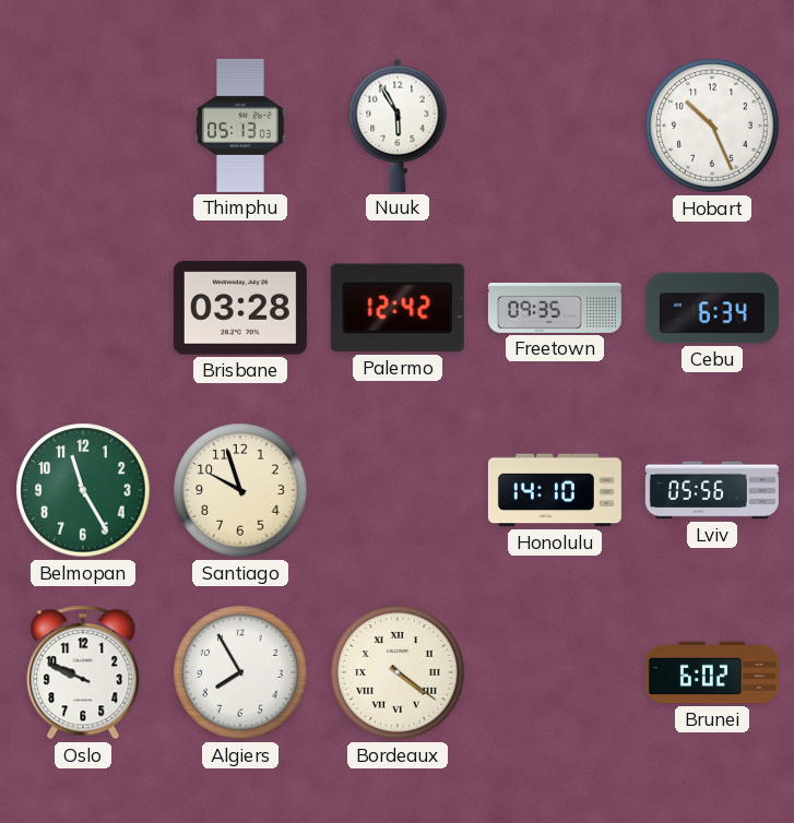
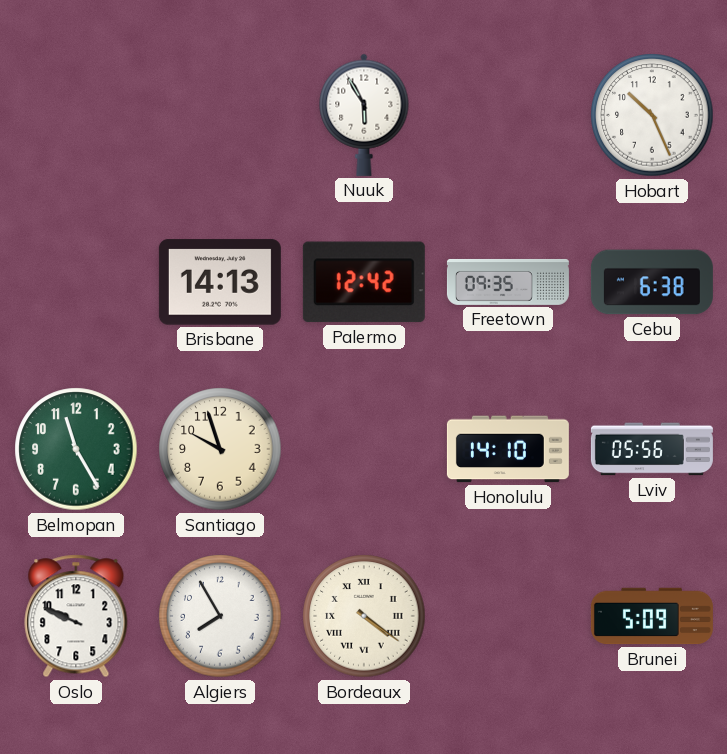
Thimphu: 05:13 -> none
Brisbane: 03:28 -> 14:13
Cebu: 6:34 -> 6:38
Brunei: 6:02 -> 5:09
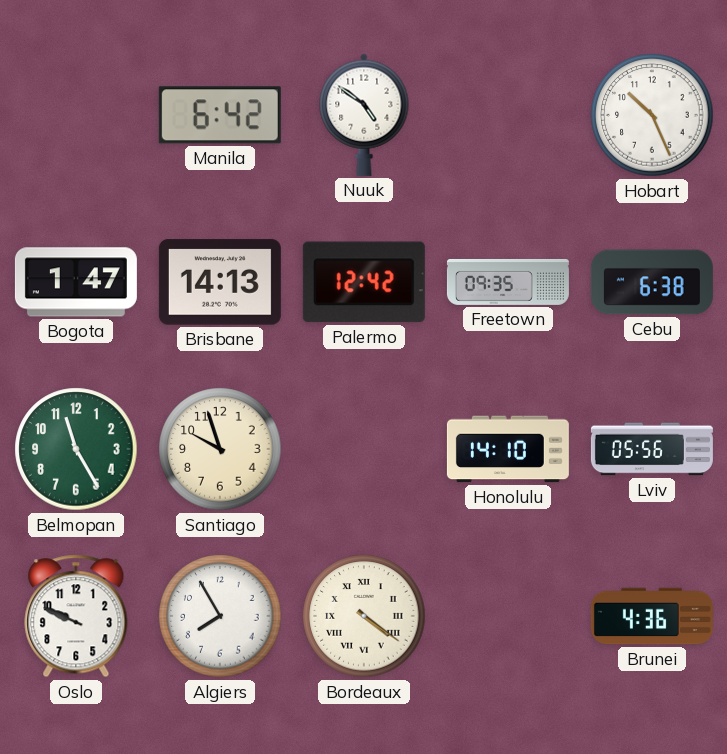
Manila: none -> 6:42
Nuuk: 5:55 -> 4:51
Bogota: none -> 1:47
Brunei: 5:09 -> 4:36
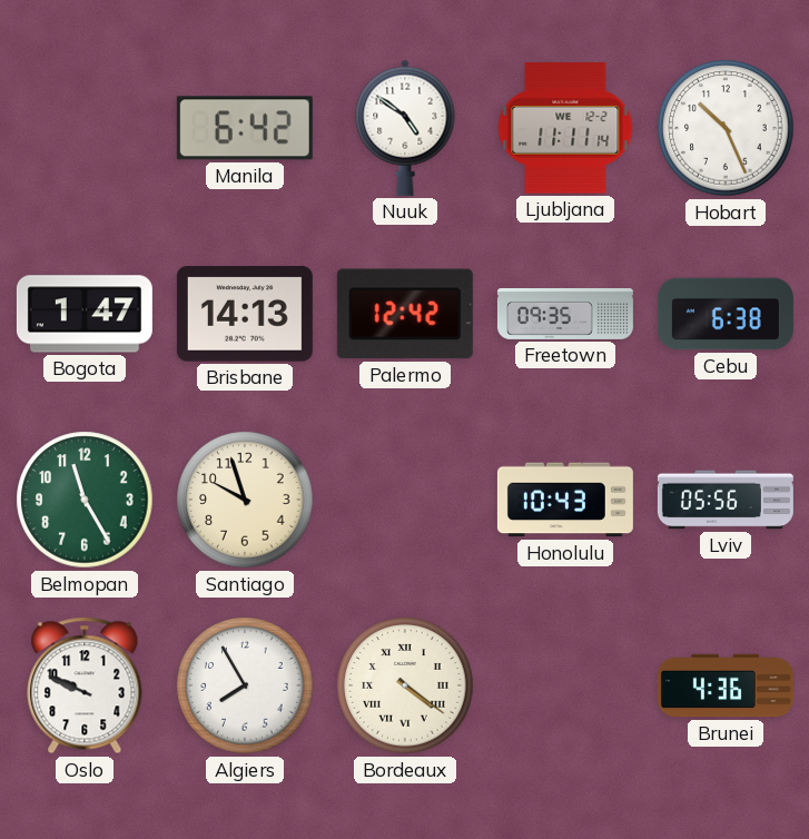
Ljubljana: none -> 11:11
Honolulu: 14:10 -> 10:43
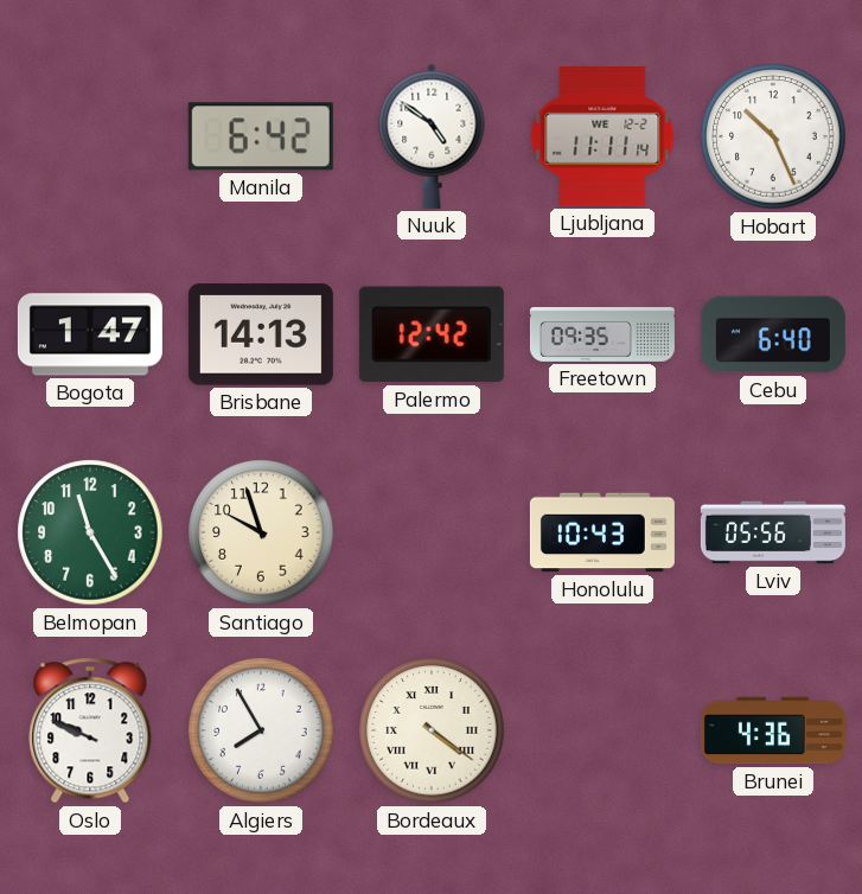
Cebu: 6:38 -> 6:40
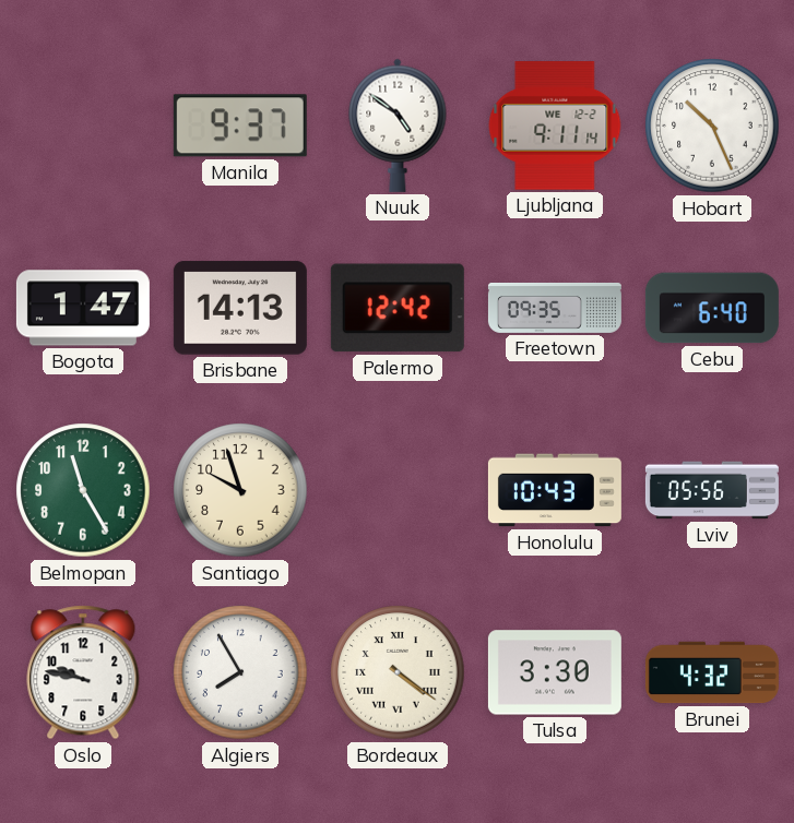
Manila: 6:42 -> 9:37
Ljubljana: 11:11 -> 9:11
Oslo: 9:49 -> 9:47
Tulsa: none -> 3:30
Brunei: 4:36 -> 4:32
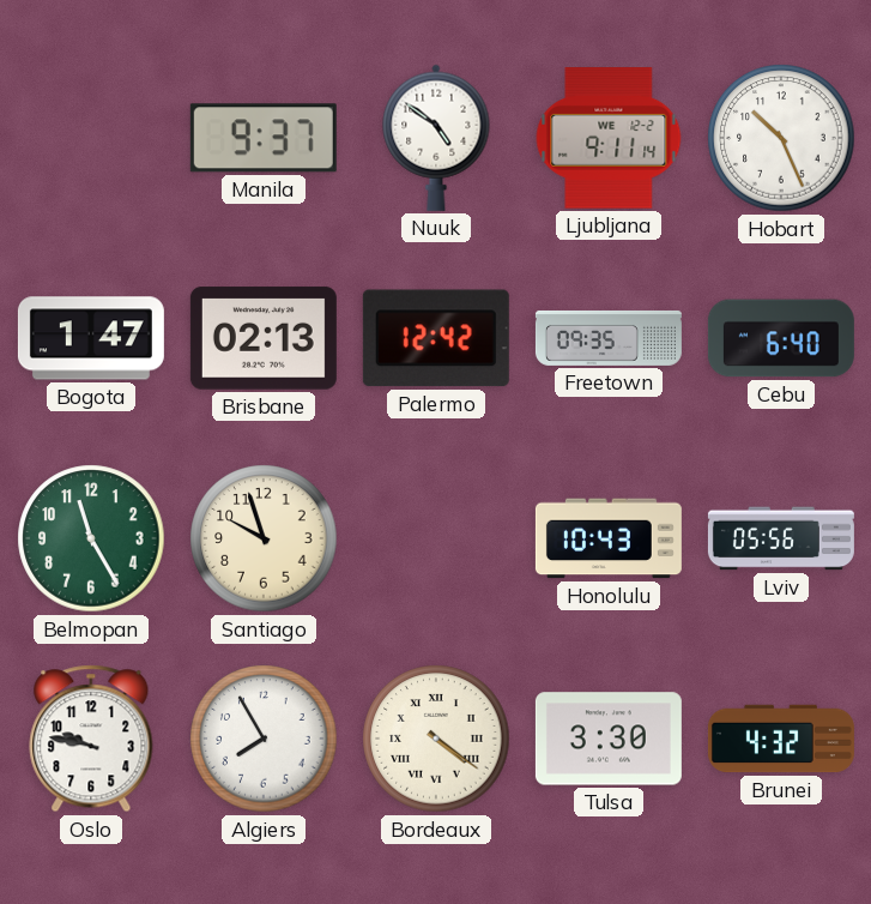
Brisbane: 14:13 -> 02:13
